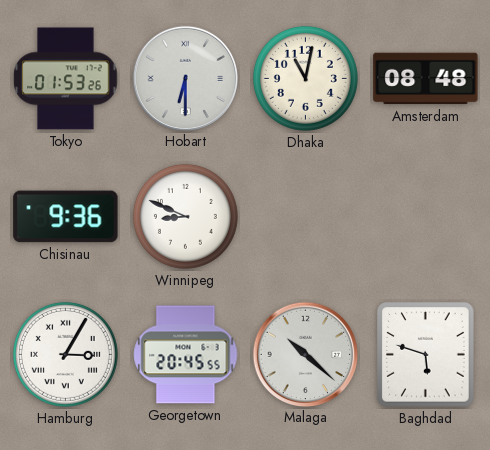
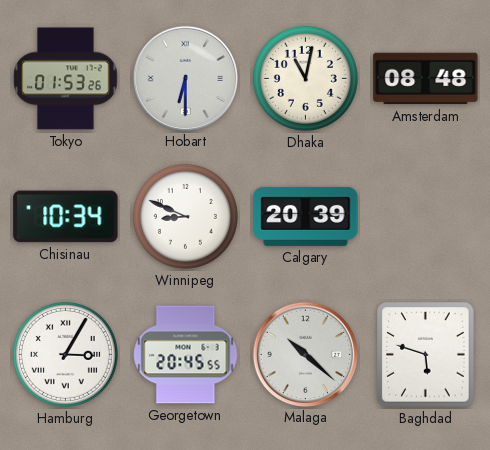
Chisinau: 9:36 -> 10:34
Calgary: none -> 20:39
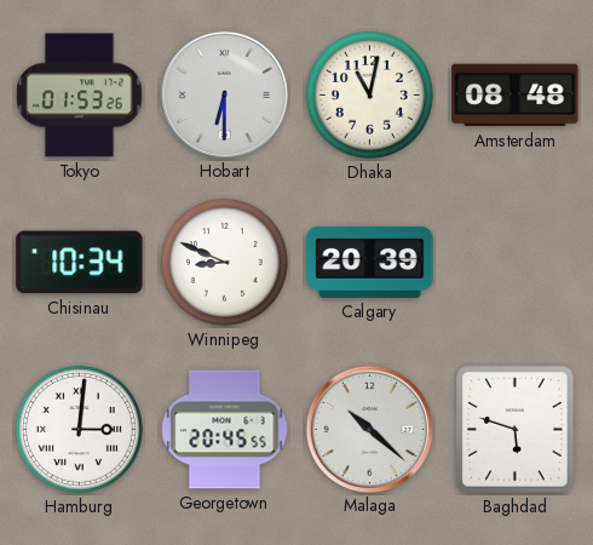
Hamburg: 3:05 -> 3:01
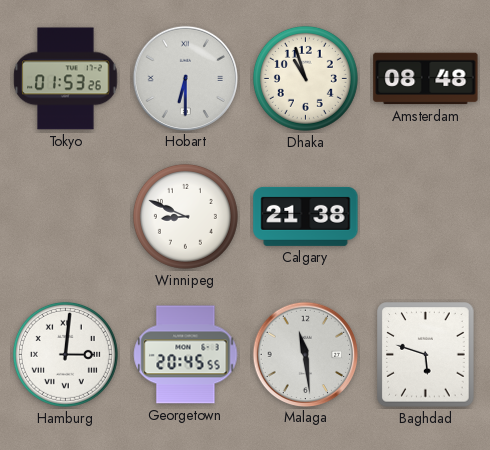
Dhaka: 11:02 -> 10:57
Chisinau: 10:34 -> none
Calgary: 20:39 -> 21:38
Malaga: 10:22 -> 11:29
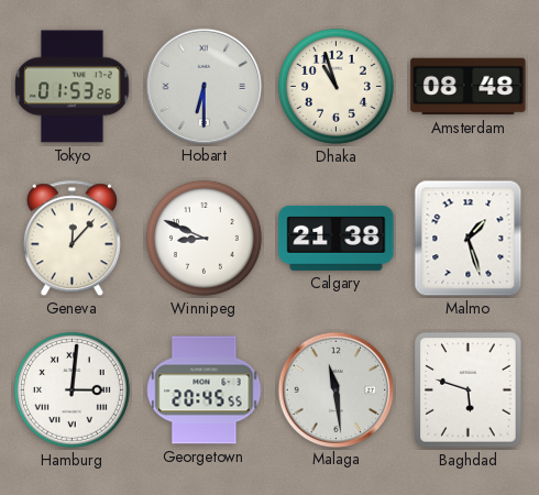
Geneva: none -> 12:07
Malmo: none -> 1:27
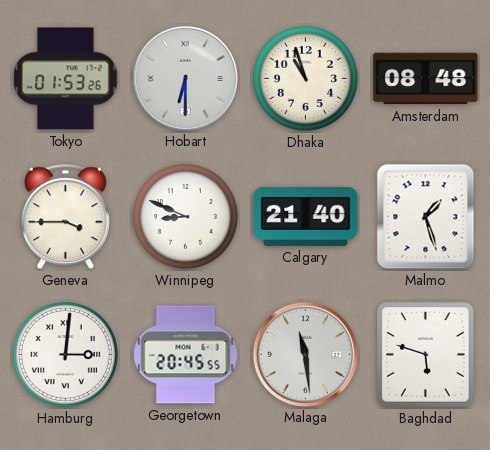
Geneva: 12:07 -> 3:45
Calgary: 21:38 -> 21:40
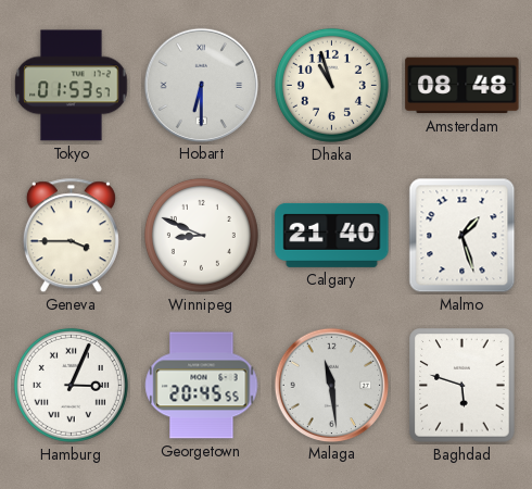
Tokyo: 01:53:26 -> 01:53:57
Hamburg: 3:01 -> 3:04
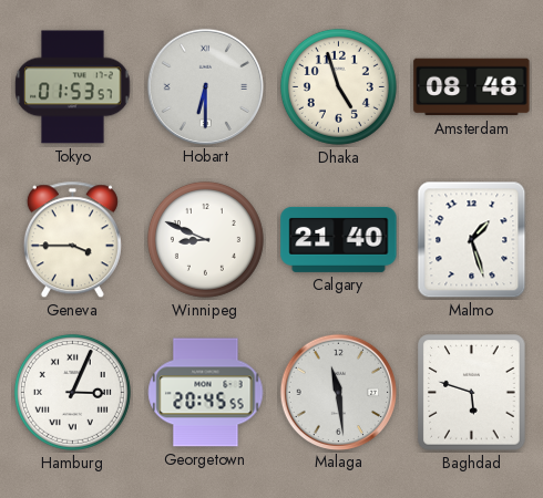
Dhaka: 10:57 -> 4:57
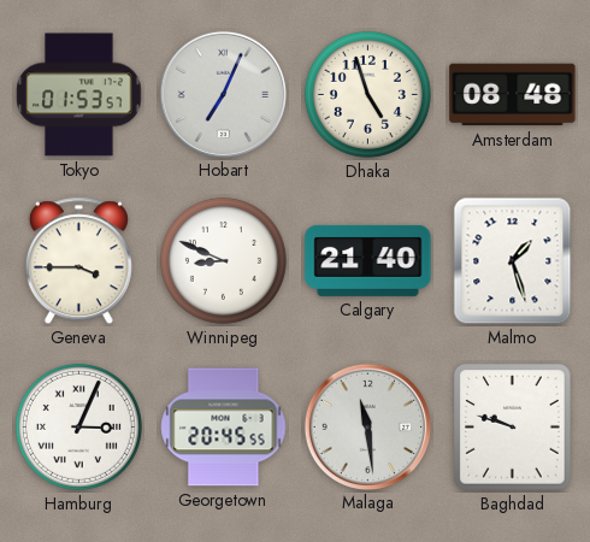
Hobart: 6:30 -> 7:04
Baghdad: 5:48 -> 9:48
